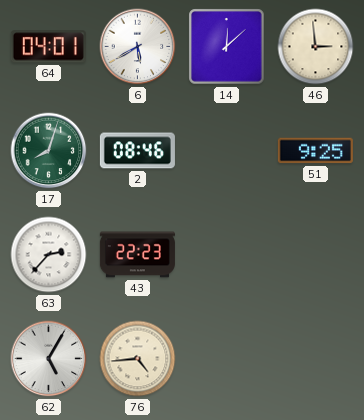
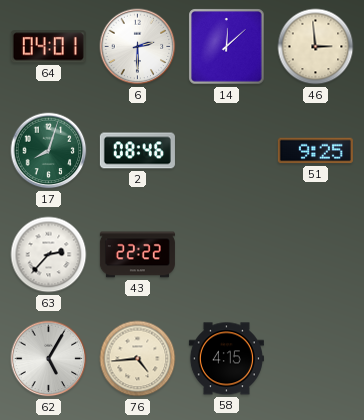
6: 5:40 -> 2:30
43: 22:23 -> 22:22
58: none -> 4:15
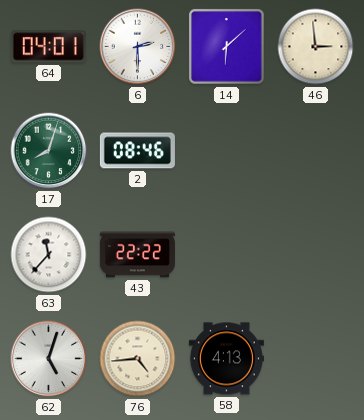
14: 12:08 -> 6:08
51: 9:25 -> none
63: 2:37 -> 11:37
62: 5:05 -> 5:03
58: 4:15 -> 4:13
